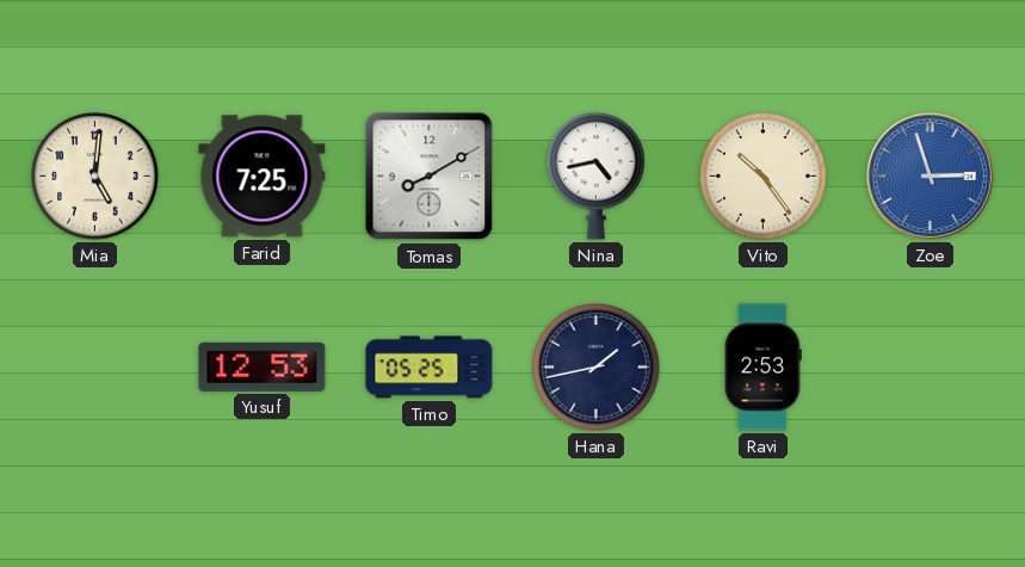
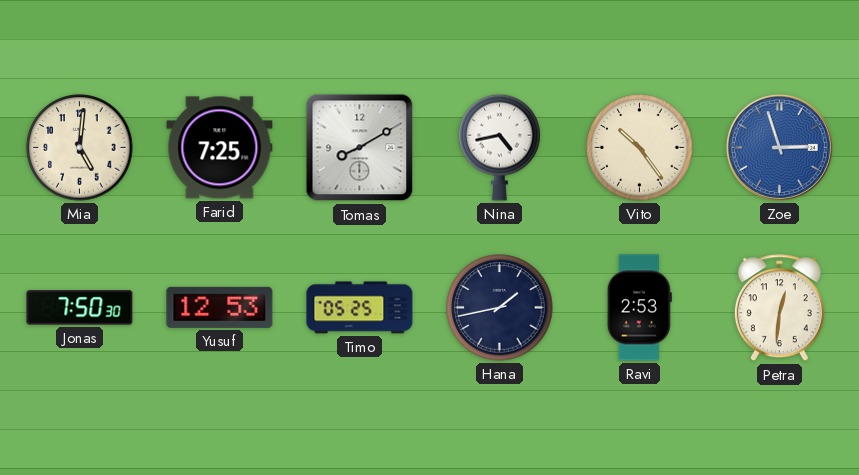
Jonas: none -> 7:50
Petra: none -> 12:31
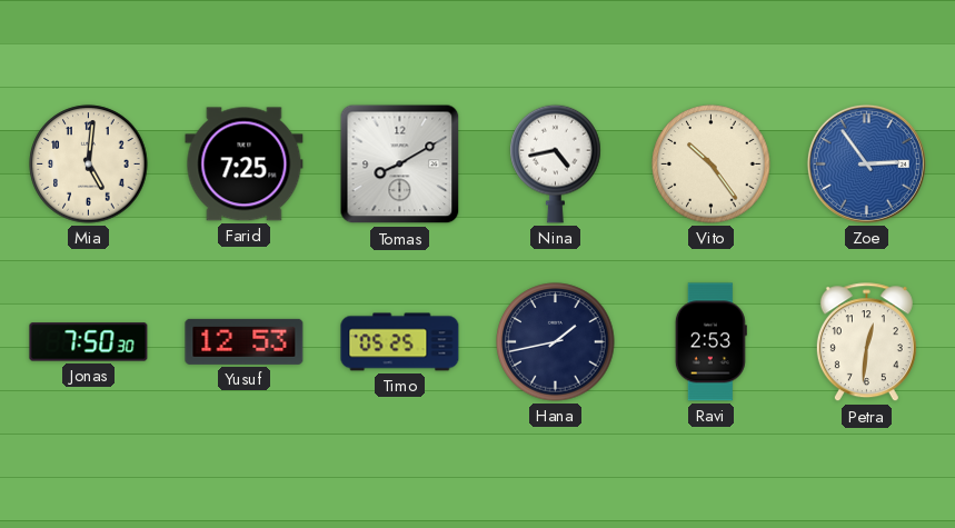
Zoe: 2:57 -> 2:54
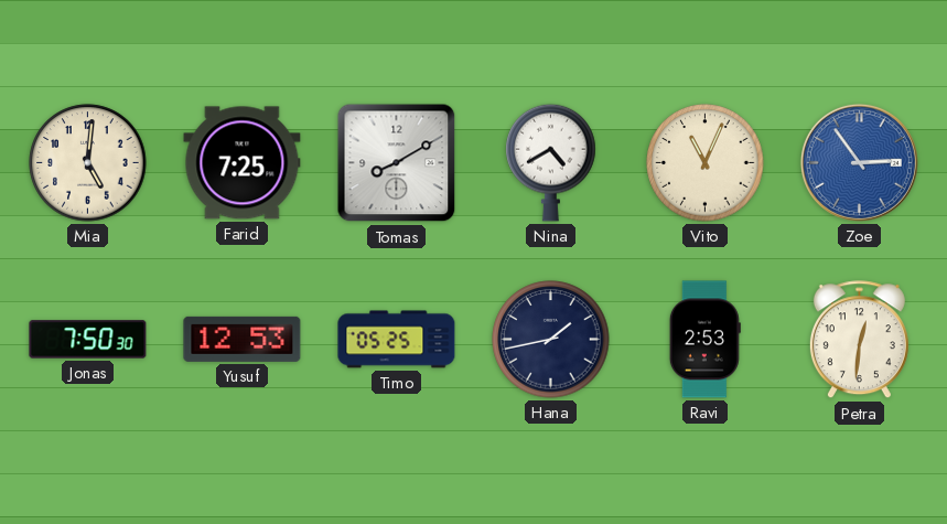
Nina: 4:43 -> 4:40
Vito: 10:24 -> 11:04
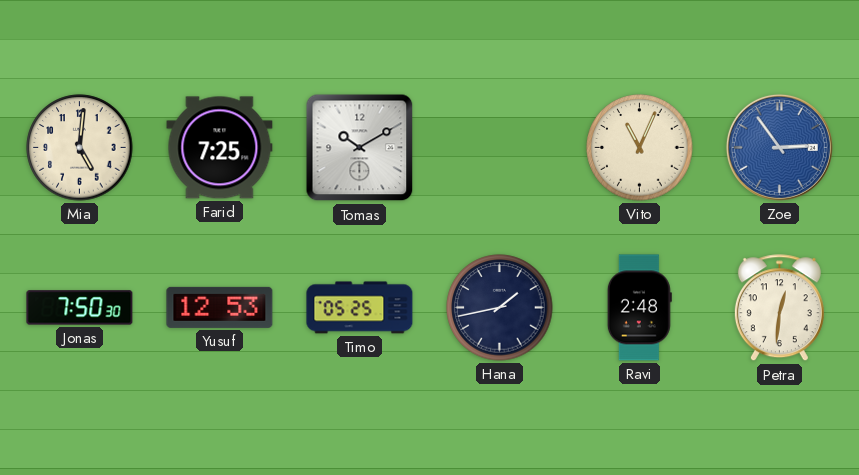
Tomas: 8:10 -> 10:10
Nina: 4:40 -> none
Ravi: 2:53 -> 2:48
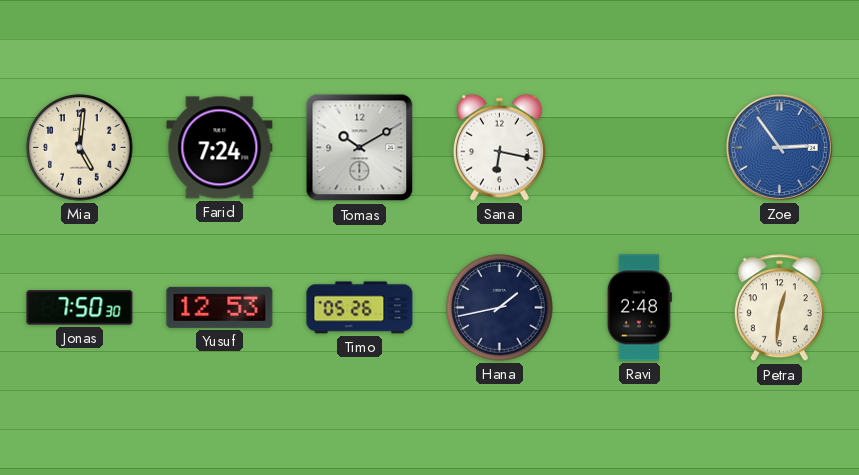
Farid: 7:25 -> 7:24
Sana: none -> 6:17
Vito: 11:04 -> none
Timo: 05:25 -> 05:26
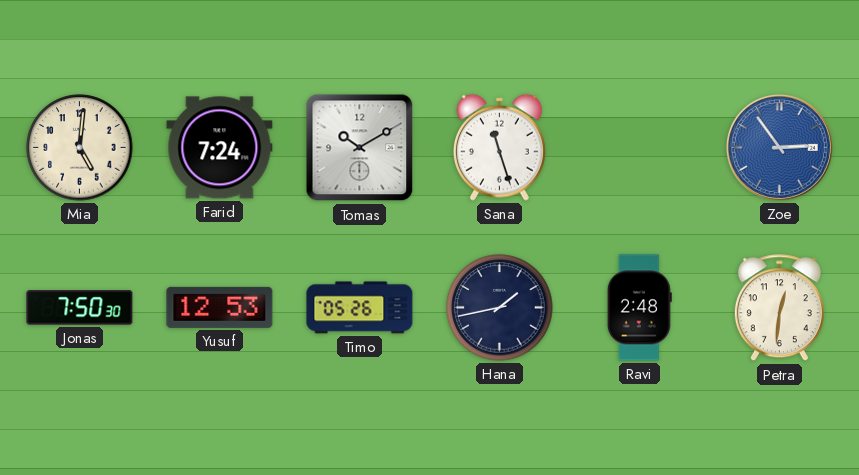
Sana: 6:17 -> 11:27
